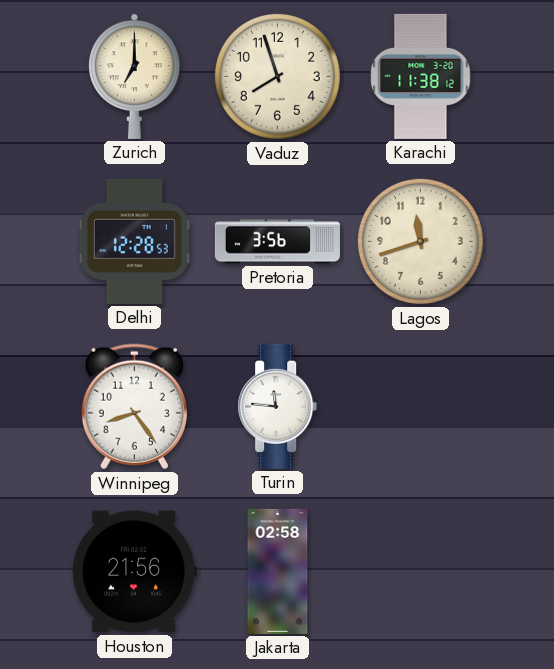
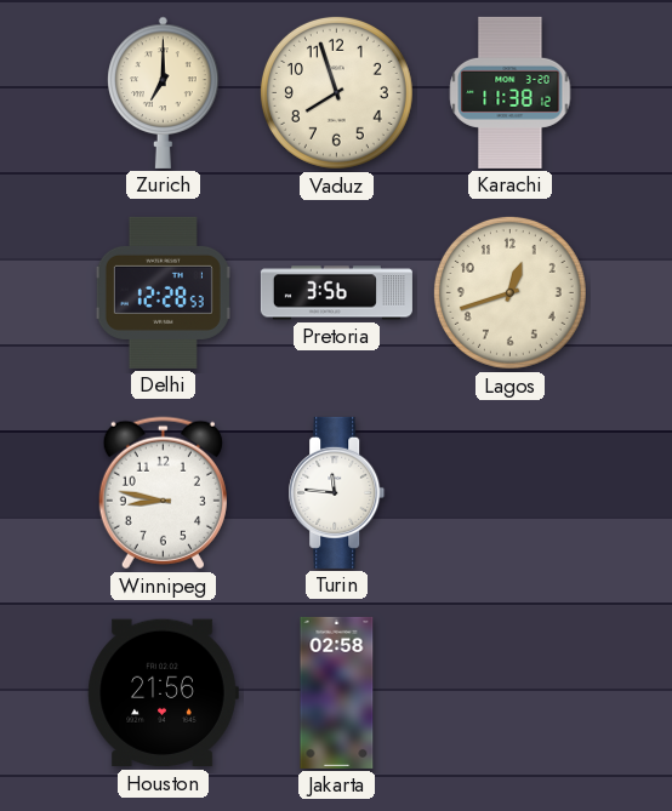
Lagos: 11:42 -> 12:42
Winnipeg: 8:24 -> 8:47
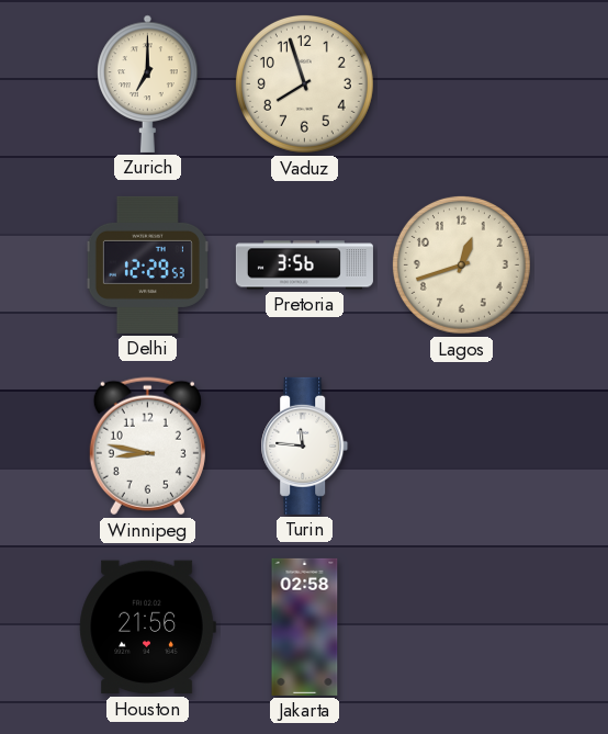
Karachi: 11:38 -> none
Delhi: 12:28 -> 12:29
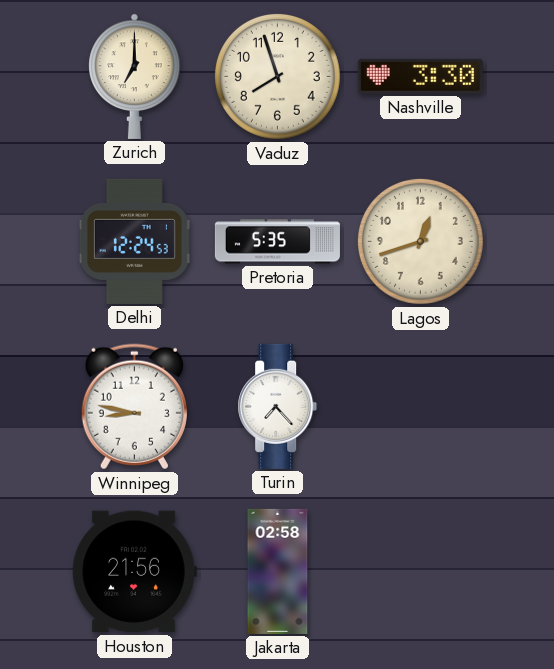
Nashville: none -> 3:30
Delhi: 12:29 -> 12:24
Pretoria: 3:56 -> 5:35
Turin: 11:46 -> 7:23
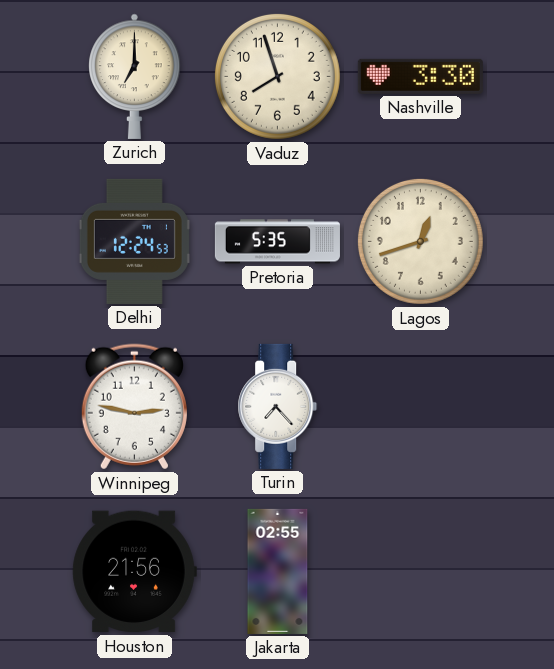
Winnipeg: 8:47 -> 2:47
Jakarta: 02:58 -> 02:55
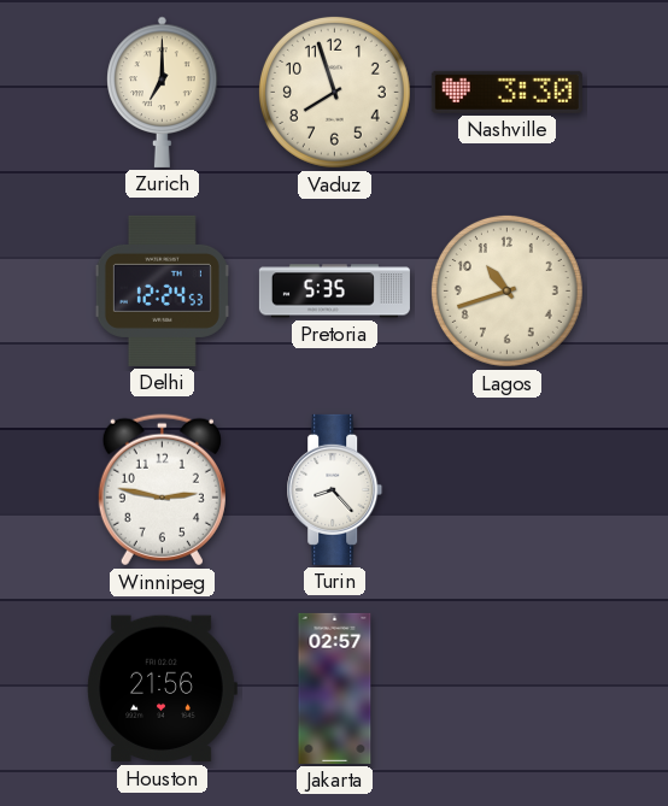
Lagos: 12:42 -> 10:42
Turin: 7:23 -> 8:23
Jakarta: 02:55 -> 02:57
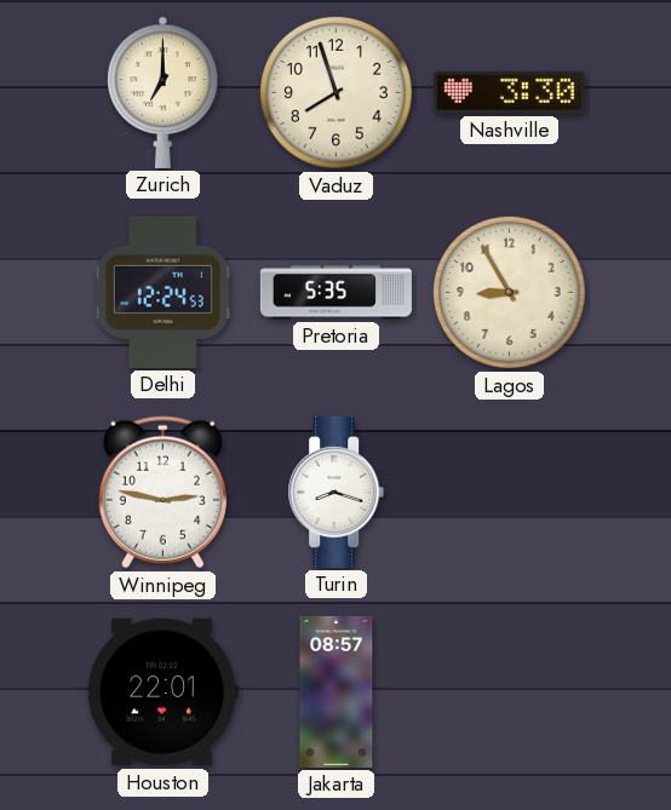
Lagos: 10:42 -> 8:55
Turin: 8:23 -> 8:18
Houston: 21:56 -> 22:01
Jakarta: 02:57 -> 08:57
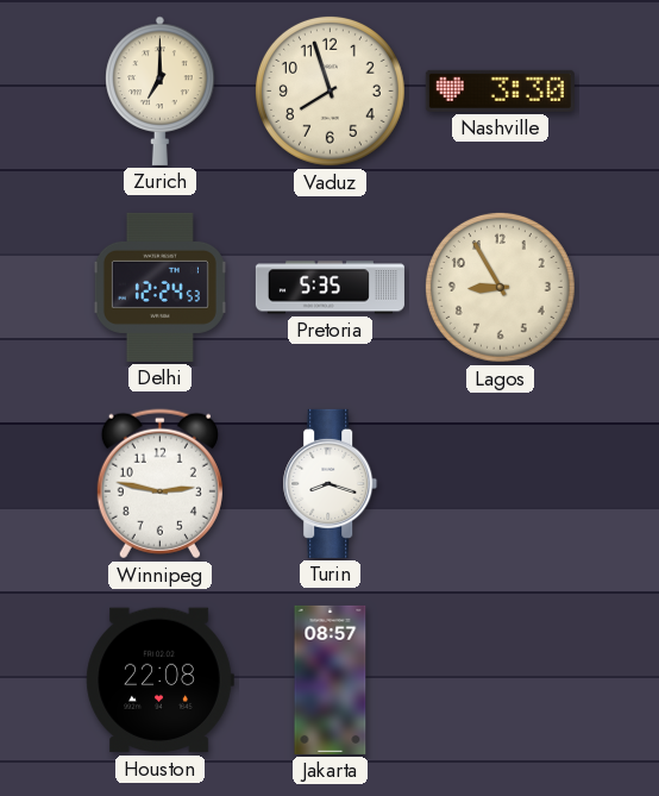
Houston: 22:01 -> 22:08
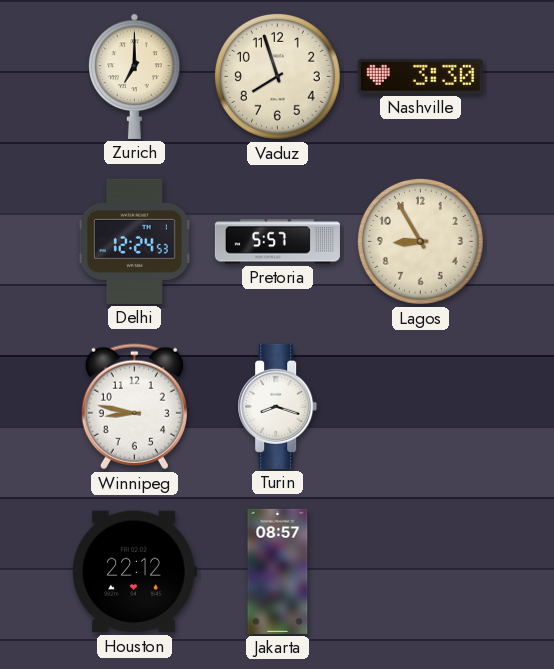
Pretoria: 5:35 -> 5:57
Winnipeg: 2:47 -> 8:47
Houston: 22:08 -> 22:12
